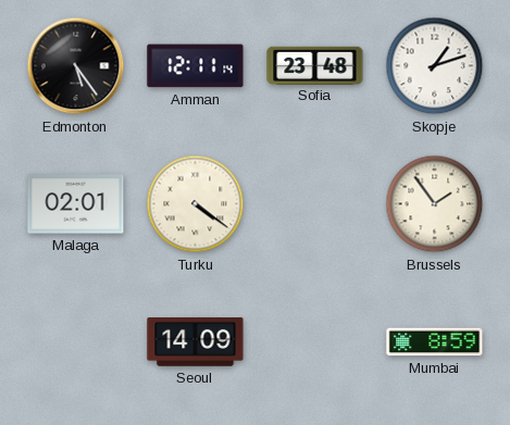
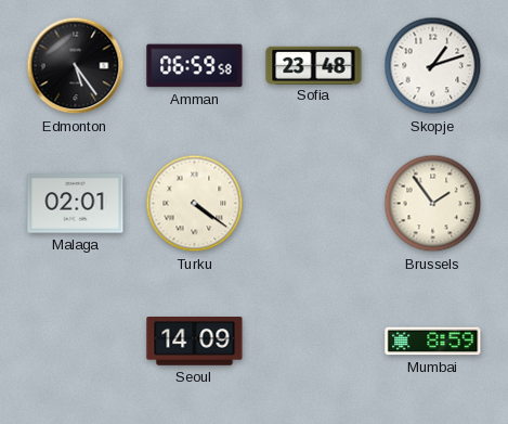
Amman: 12:11 -> 06:59
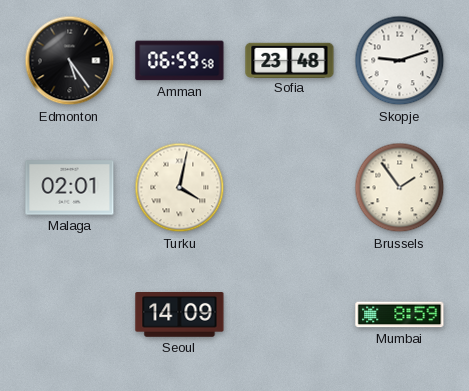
Skopje: 1:12 -> 9:12
Turku: 4:21 -> 4:02
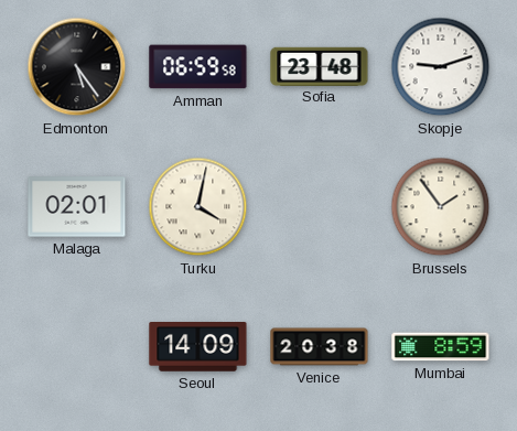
Venice: none -> 20:38
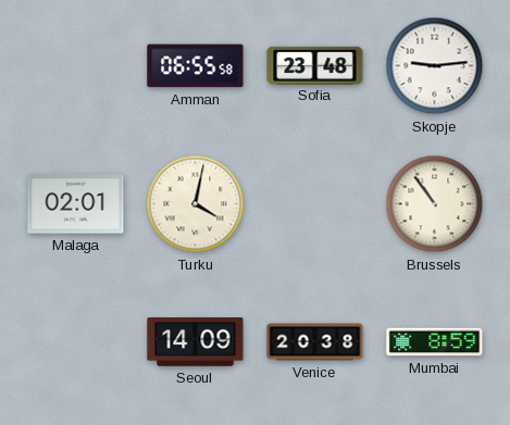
Edmonton: 5:24 -> none
Amman: 06:59 -> 06:55
Skopje: 9:12 -> 9:14
Brussels: 1:54 -> 10:54
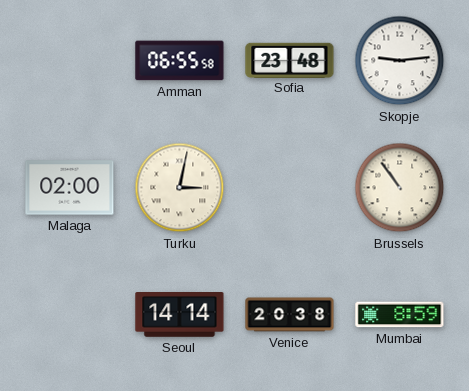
Malaga: 02:01 -> 02:00
Turku: 4:02 -> 3:02
Seoul: 14:09 -> 14:14
